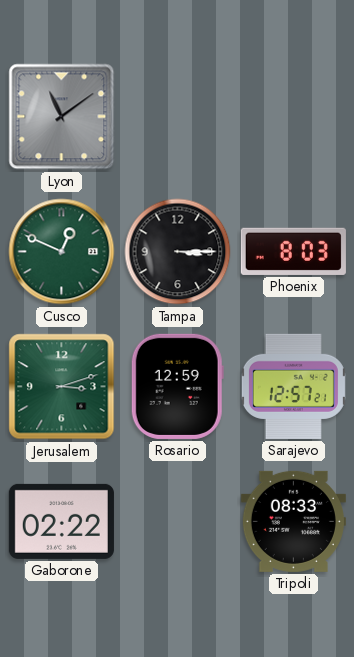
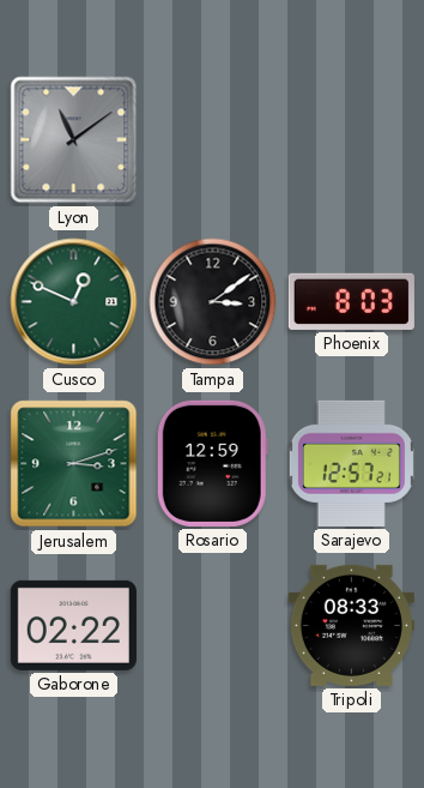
Tampa: 3:15 -> 3:09
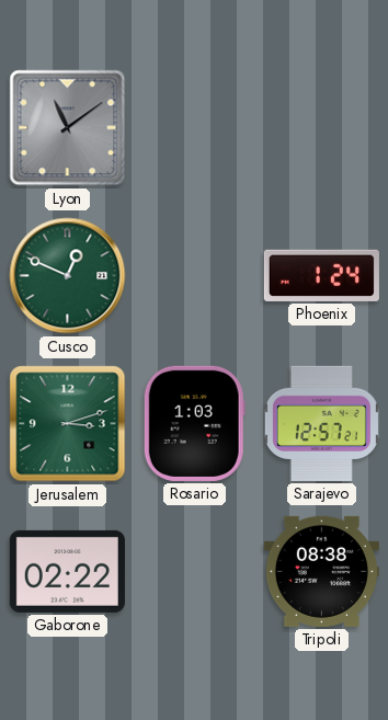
Tampa: 3:09 -> none
Phoenix: 8:03 -> 1:24
Rosario: 12:59 -> 1:03
Tripoli: 08:33 -> 08:38
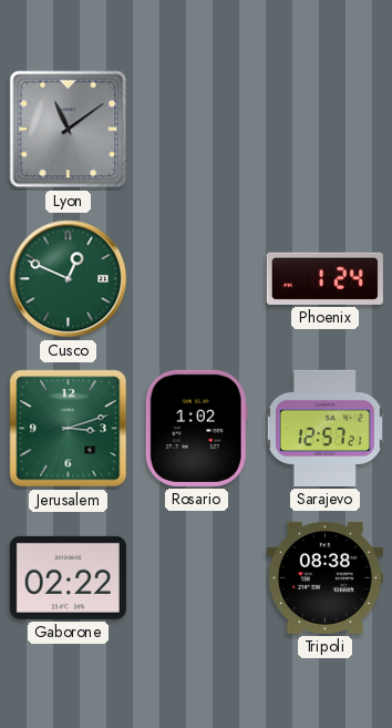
Rosario: 1:03 -> 1:02
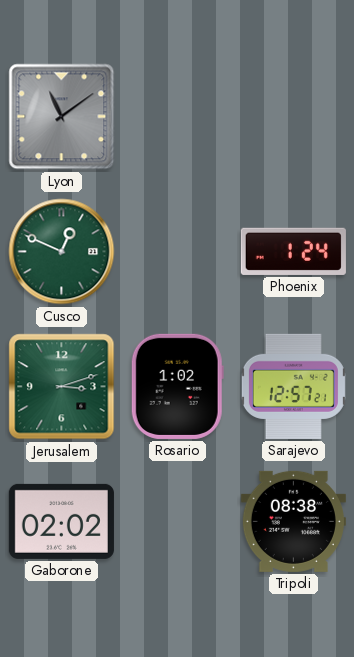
Gaborone: 02:22 -> 02:02
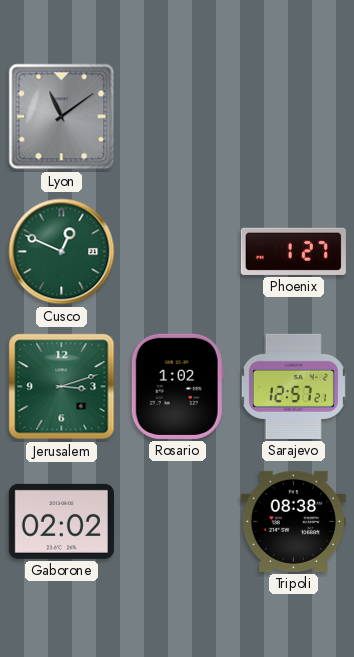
Phoenix: 1:24 -> 1:27
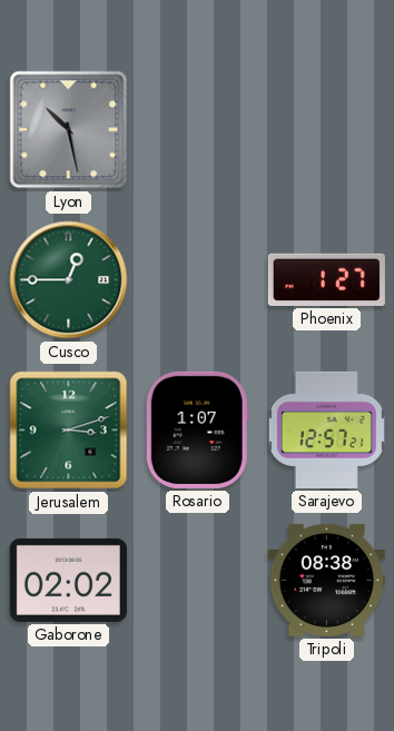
Lyon: 11:09 -> 10:28
Cusco: 12:49 -> 12:45
Rosario: 1:02 -> 1:07
